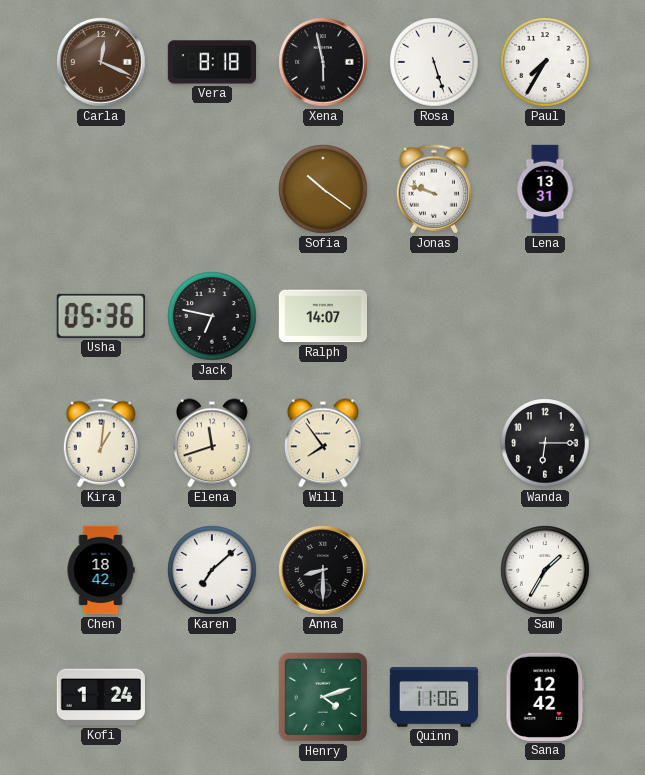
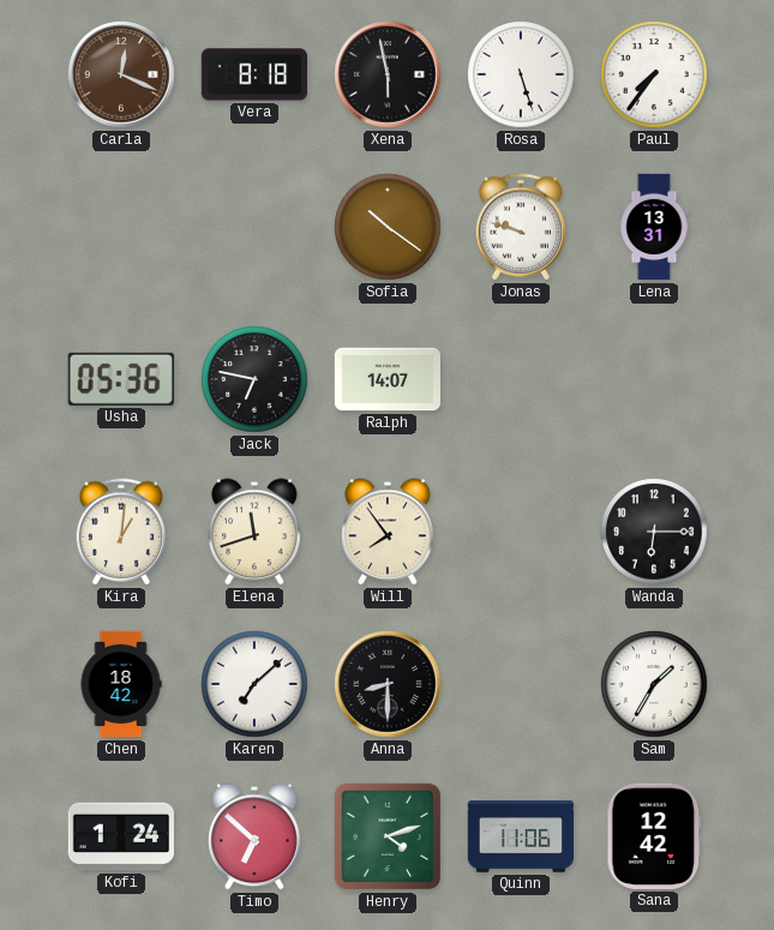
Paul: 7:35 -> 7:36
Timo: none -> 6:52
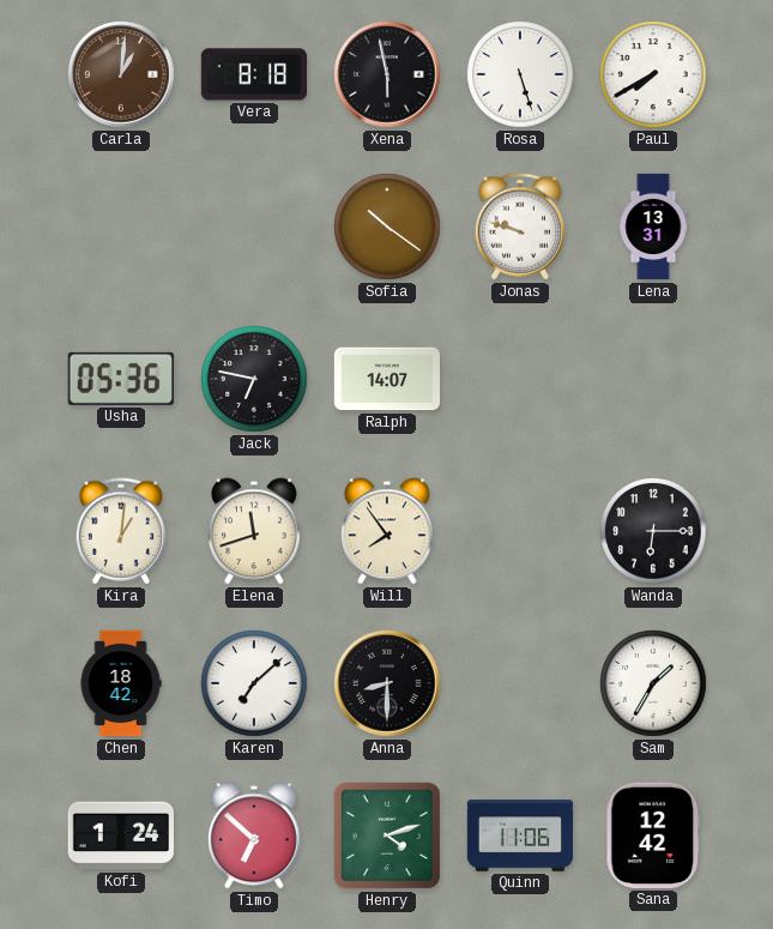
Carla: 12:19 -> 1:01
Paul: 7:36 -> 7:40
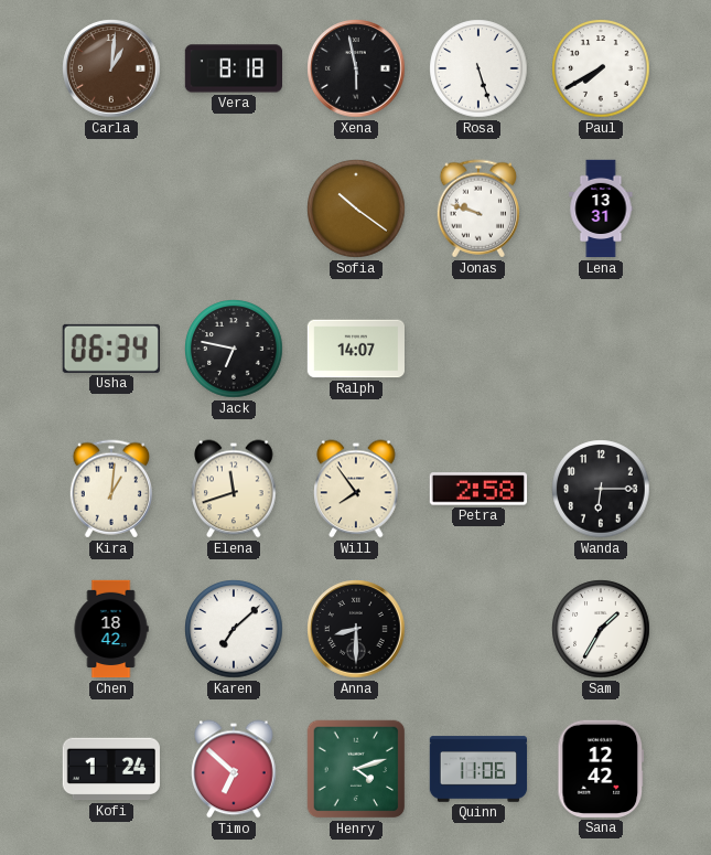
Usha: 05:36 -> 06:34
Petra: none -> 2:58
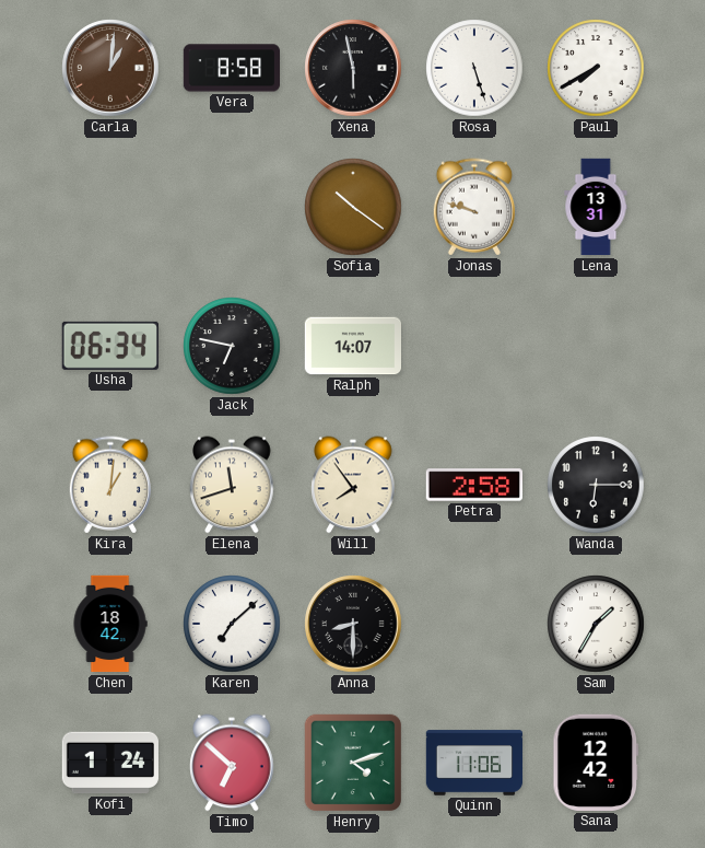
Vera: 8:18 -> 8:58
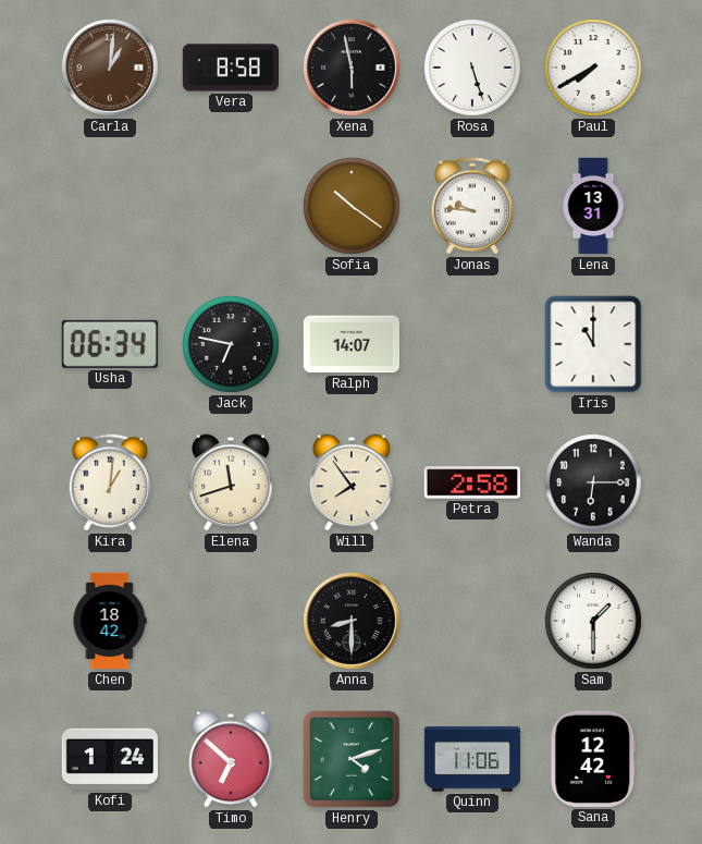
Jonas: 9:48 -> 9:46
Iris: none -> 11:00
Karen: 7:08 -> none
Sam: 1:35 -> 1:30
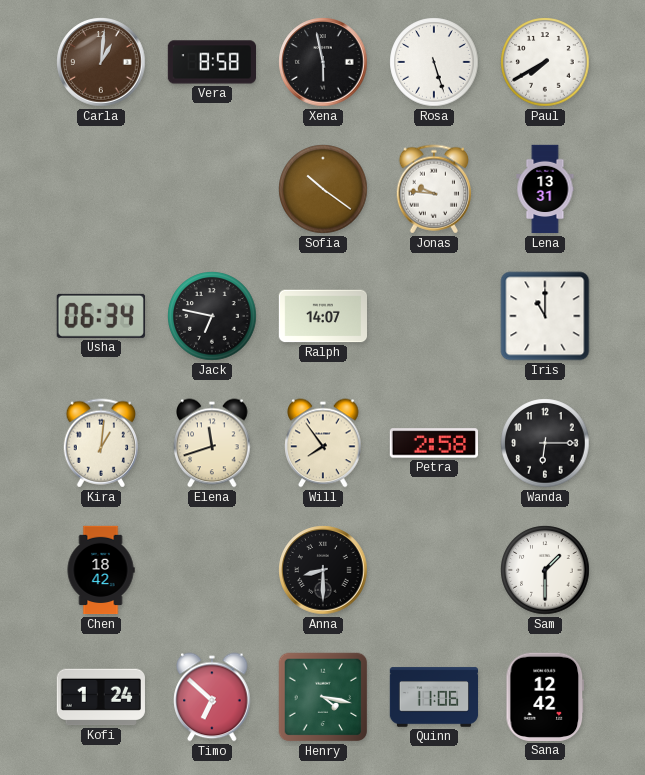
Henry: 4:12 -> 4:17
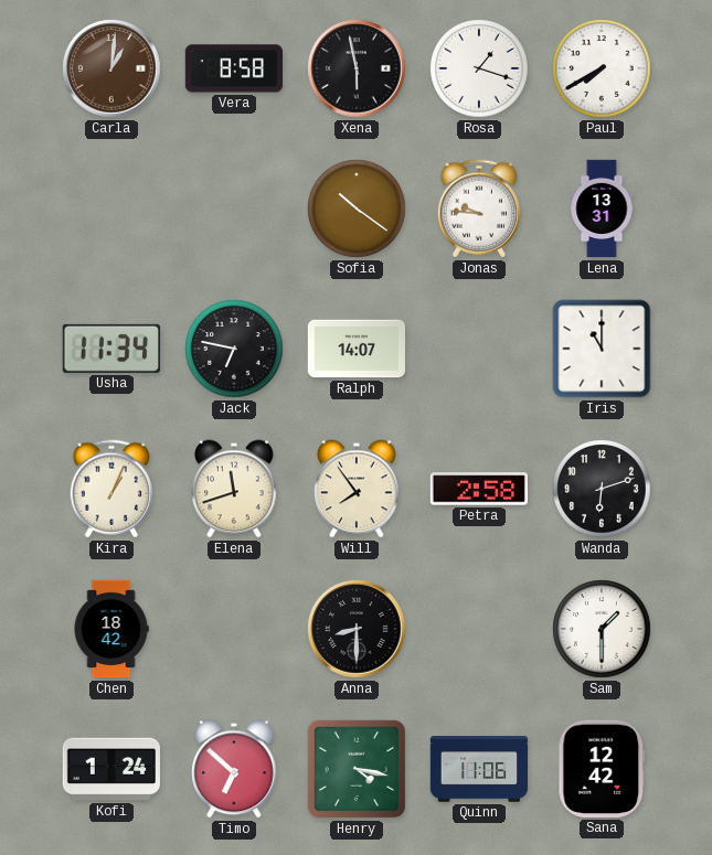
Rosa: 5:27 -> 1:18
Usha: 06:34 -> 11:34
Kira: 1:01 -> 1:04
Wanda: 6:15 -> 6:12
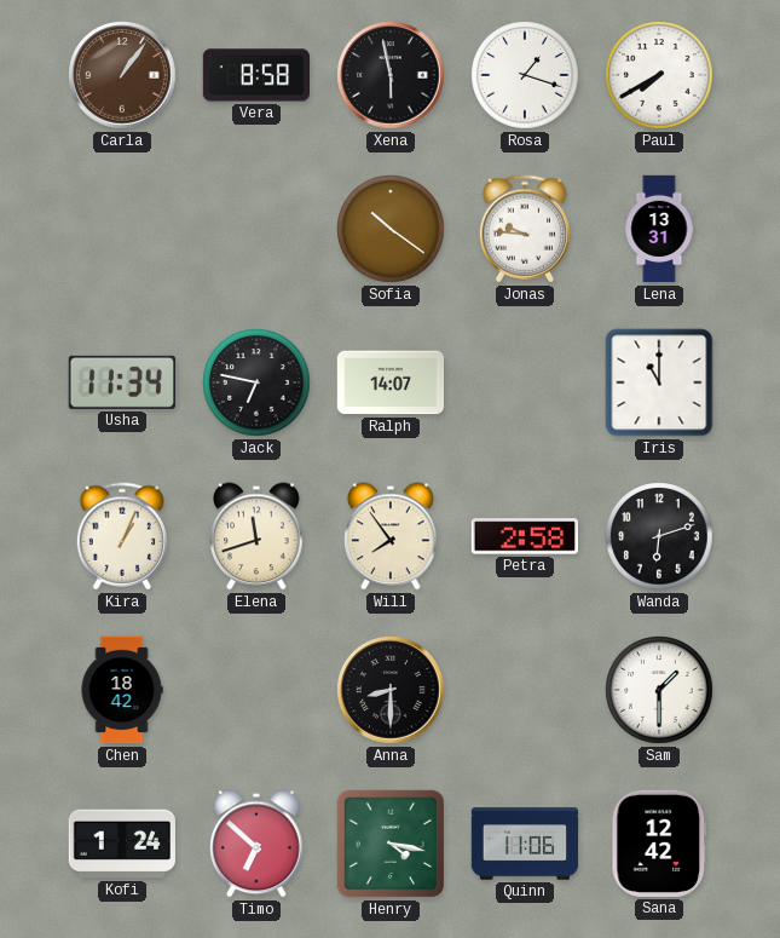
Carla: 1:01 -> 1:06
